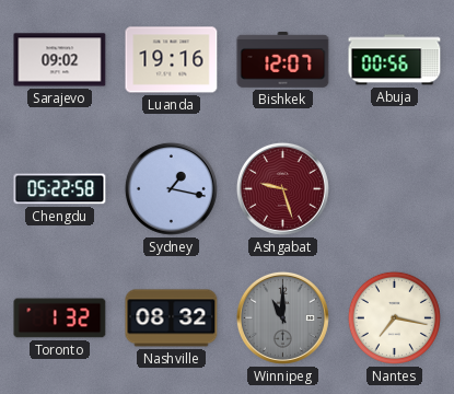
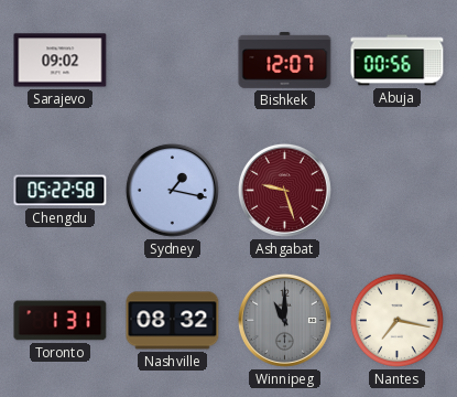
Luanda: 19:16 -> none
Toronto: 1:32 -> 1:31
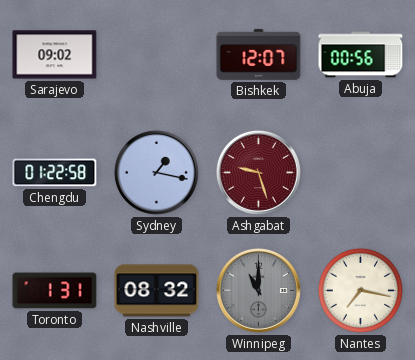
Chengdu: 05:22 -> 01:22
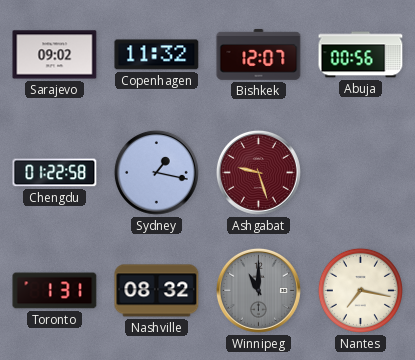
Copenhagen: none -> 11:32
